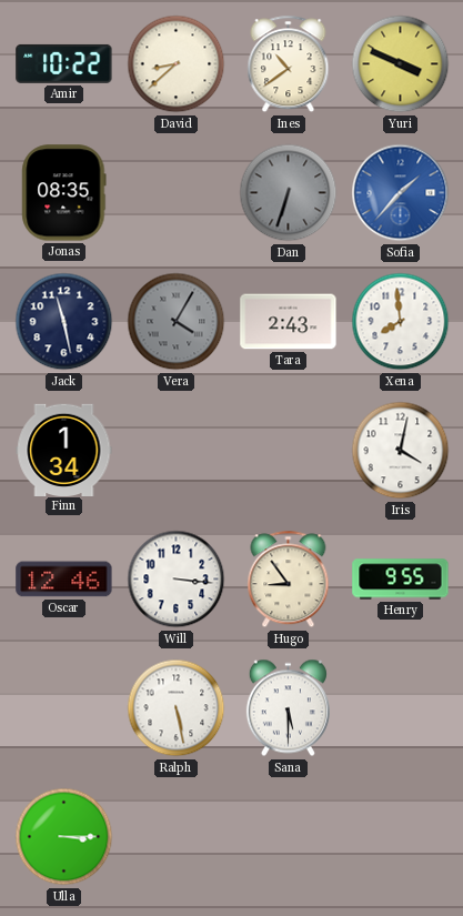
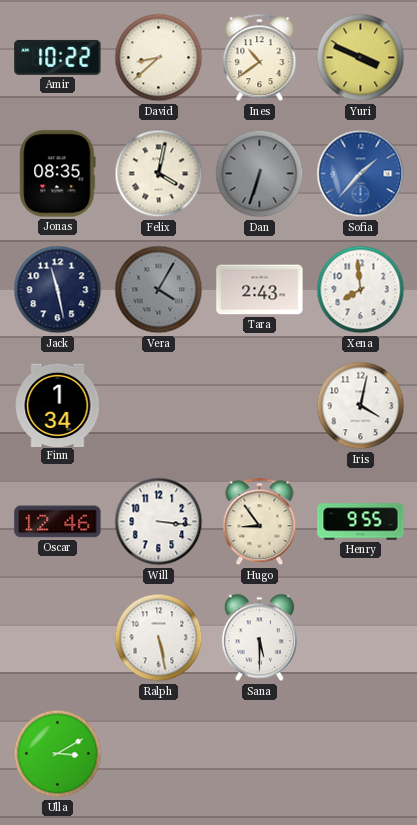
Felix: none -> 4:02
Ulla: 3:15 -> 3:10
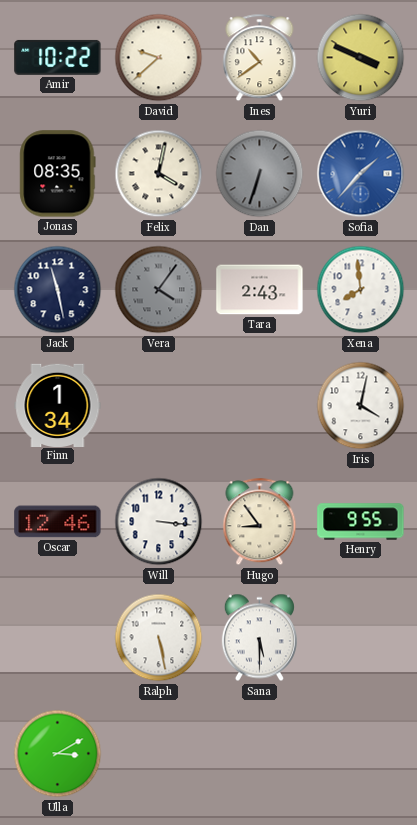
David: 8:38 -> 9:38
Vera: 4:05 -> 4:06
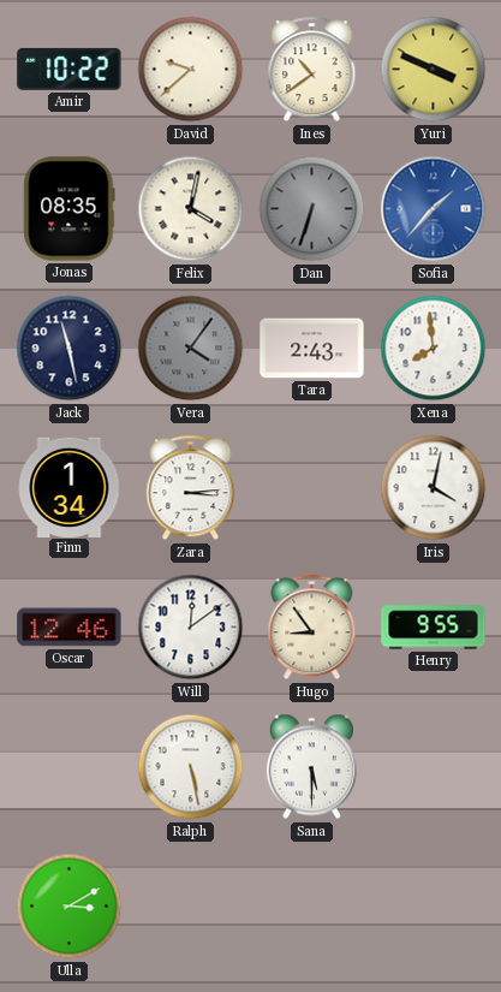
Zara: none -> 3:14
Will: 3:16 -> 12:09
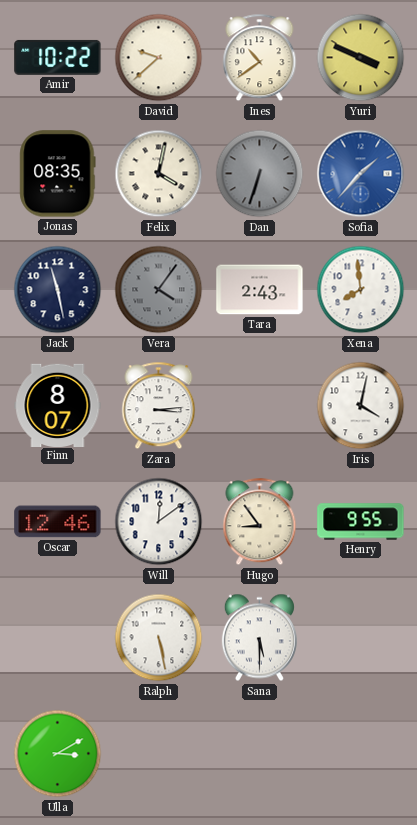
Finn: 1:34 -> 8:07
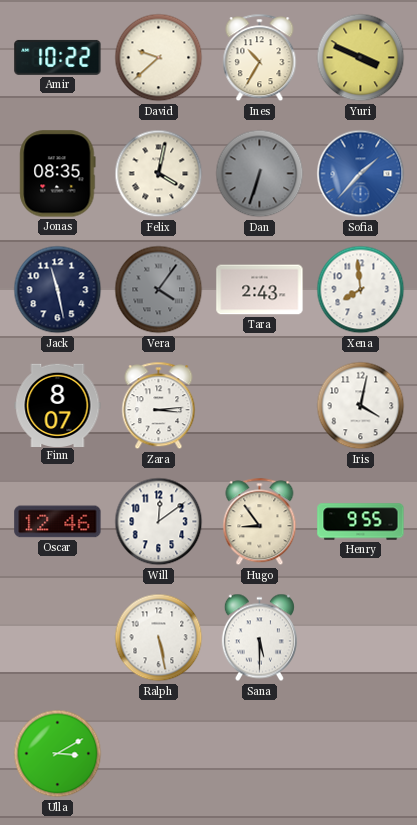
Ines: 10:39 -> 10:35
